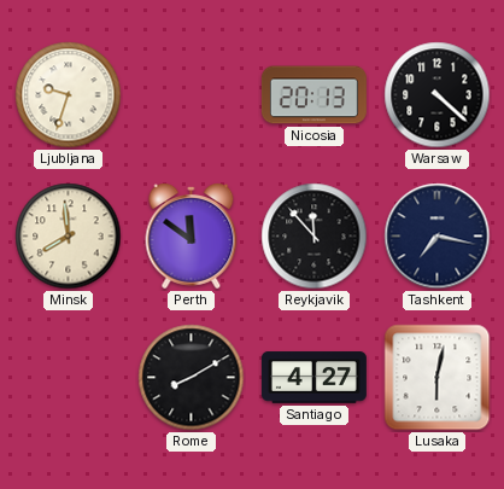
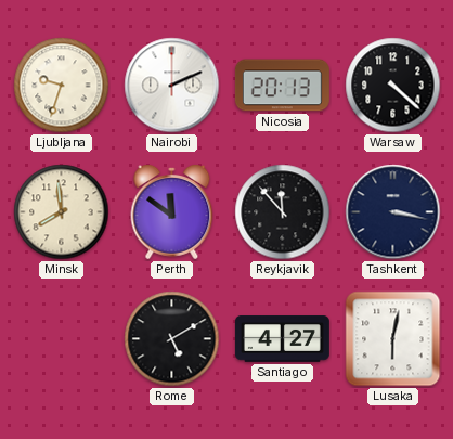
Nairobi: none -> 2:11
Tashkent: 7:17 -> 3:17
Rome: 8:10 -> 5:10
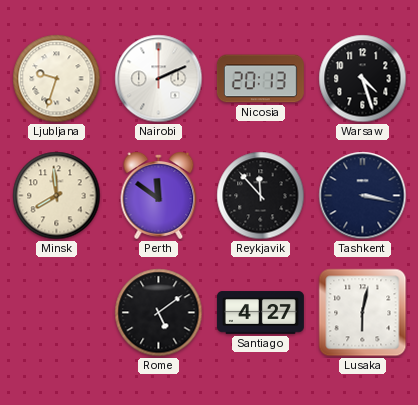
Warsaw: 4:22 -> 4:27
Rome: 5:10 -> 5:09
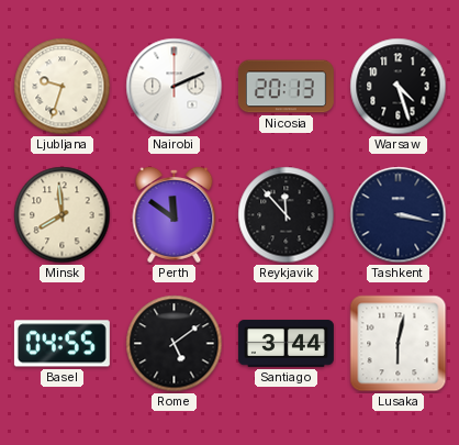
Basel: none -> 04:55
Santiago: 4:27 -> 3:44
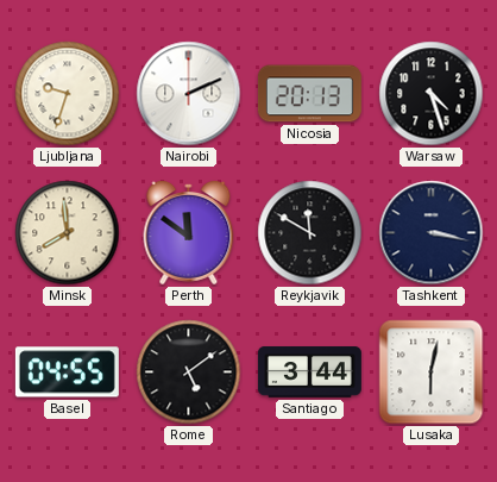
Reykjavik: 11:53 -> 11:50
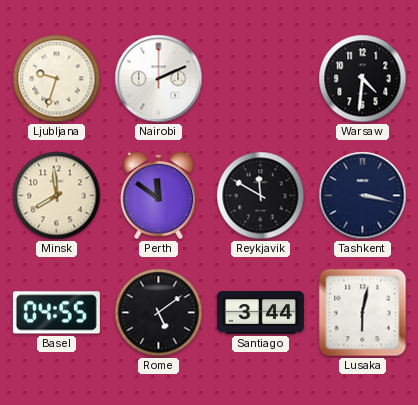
Nicosia: 20:13 -> none
Warsaw: 4:27 -> 4:31
